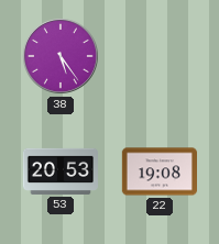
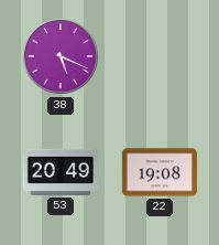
38: 5:24 -> 5:19
53: 20:53 -> 20:49
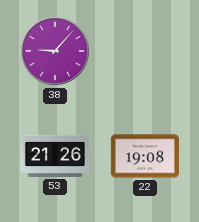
38: 5:19 -> 9:07
53: 20:49 -> 21:26
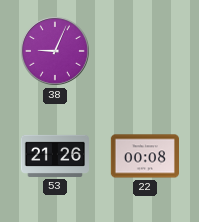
38: 9:07 -> 9:04
22: 19:08 -> 00:08
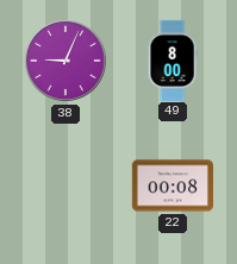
49: none -> 8:00
53: 21:26 -> none
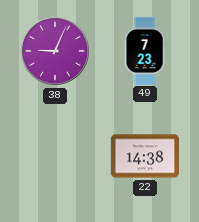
49: 8:00 -> 7:23
22: 00:08 -> 14:38
